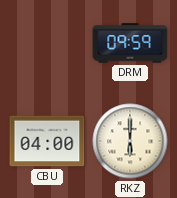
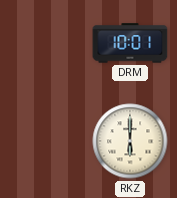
DRM: 09:59 -> 10:01
CBU: 04:00 -> none
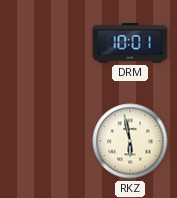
RKZ: 6:00 -> 5:58
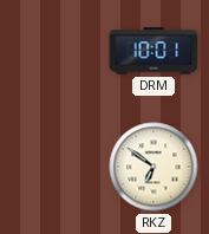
RKZ: 5:58 -> 6:51
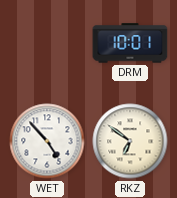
WET: none -> 4:53
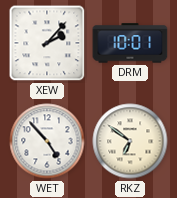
XEW: none -> 2:07
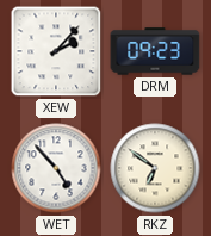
DRM: 10:01 -> 09:23
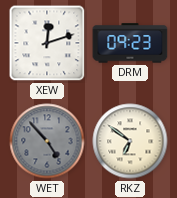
XEW: 2:07 -> 12:12
WET dial: white -> grey
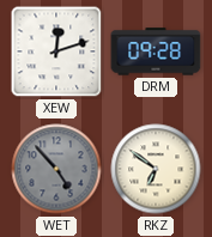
DRM: 09:23 -> 09:28
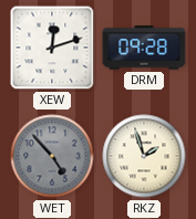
RKZ: 6:51 -> 1:57
